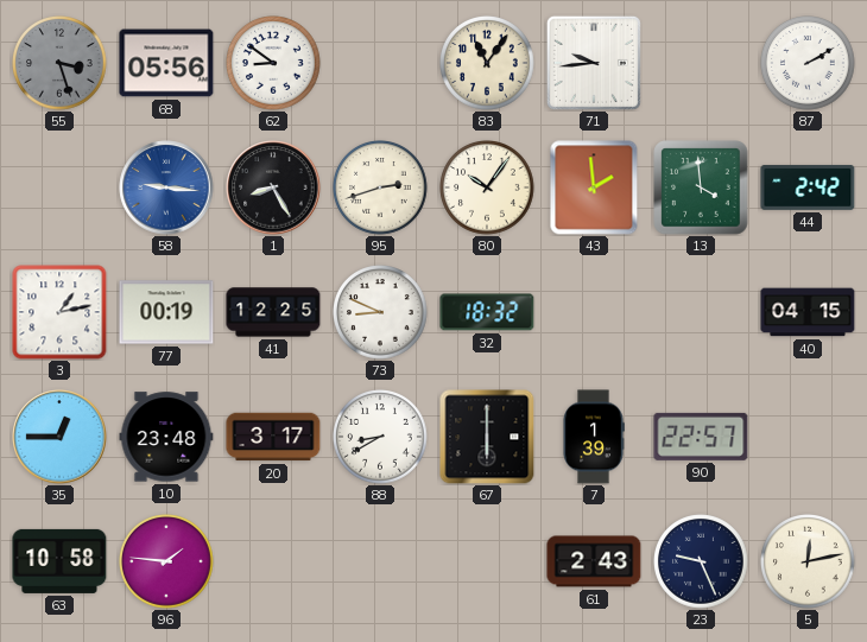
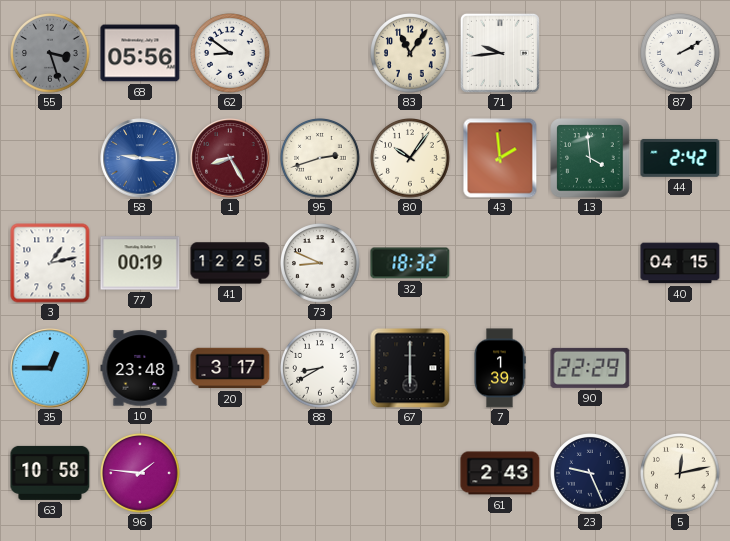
1 dial: black -> burgundy
90: 22:57 -> 22:29
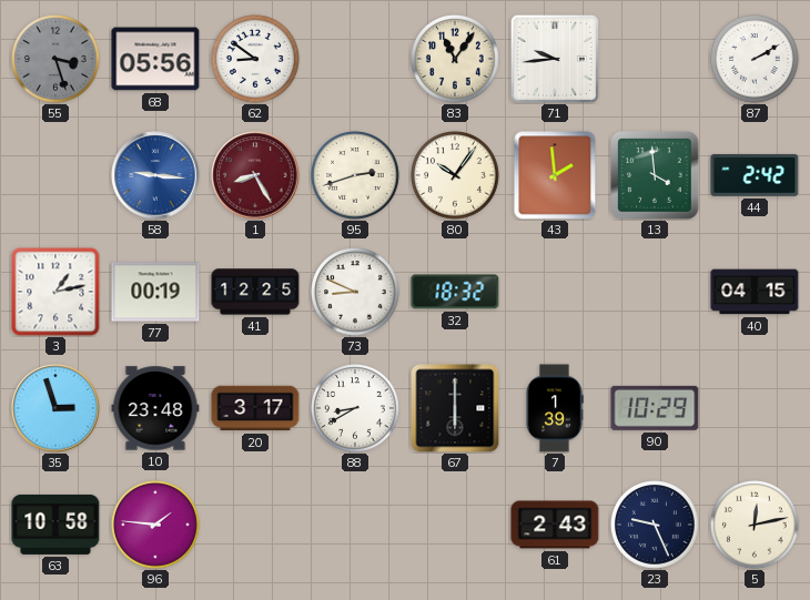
35: 12:45 -> 2:57
90: 22:29 -> 10:29
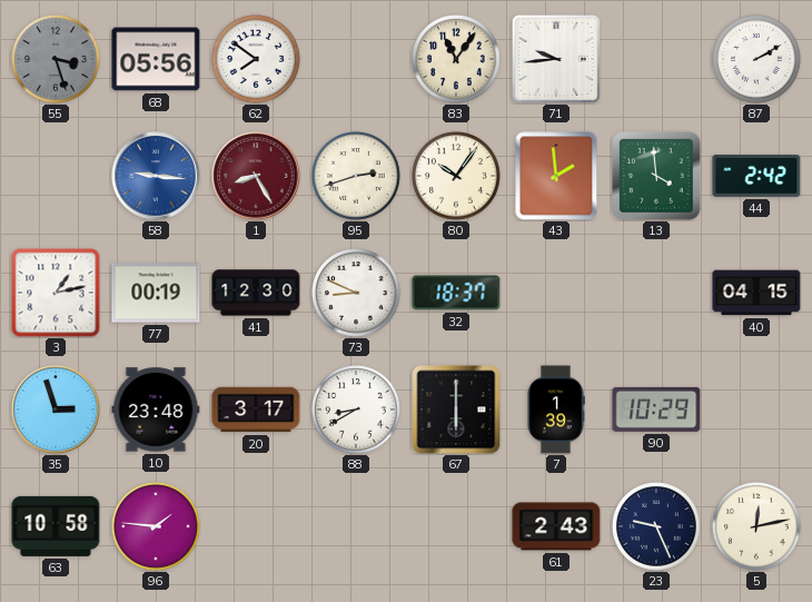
62: 8:51 -> 7:51
41: 12:25 -> 12:30
32: 18:32 -> 18:37
